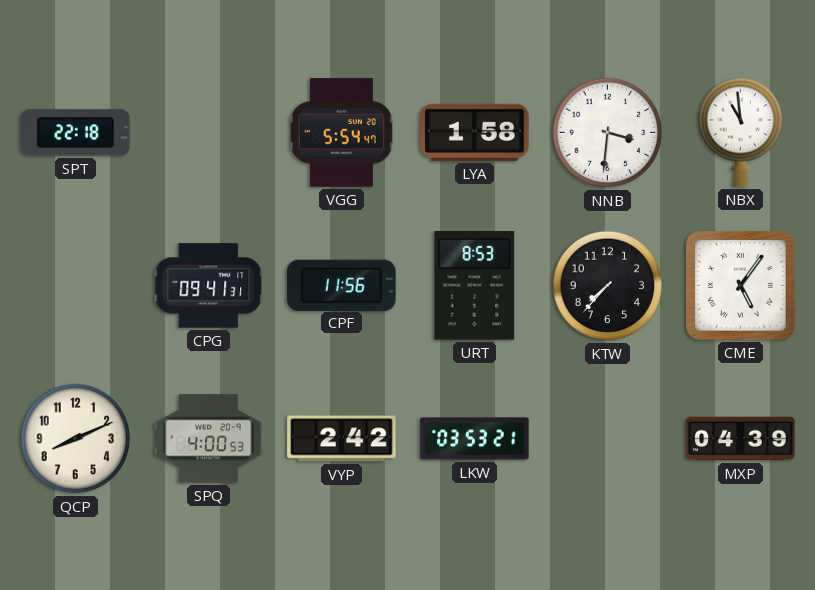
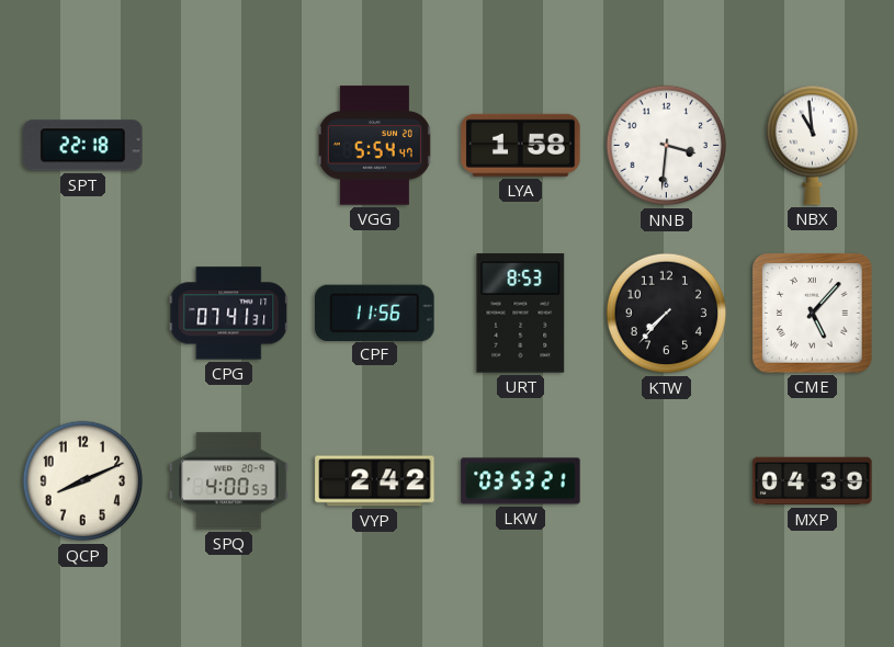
CPG: 09:41 -> 07:41
CME: 5:06 -> 5:07
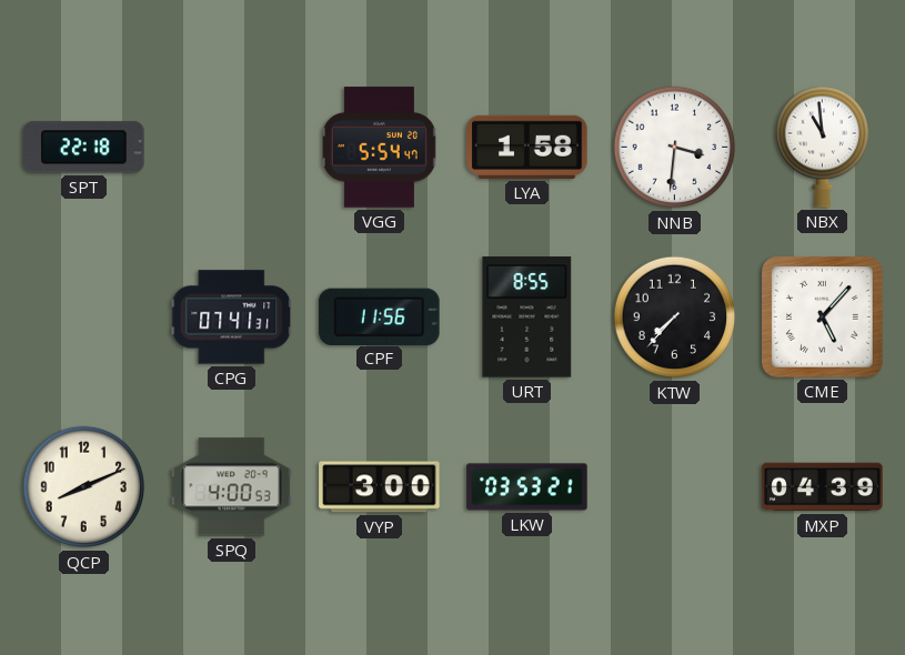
URT: 8:53 -> 8:55
VYP: 2:42 -> 3:00
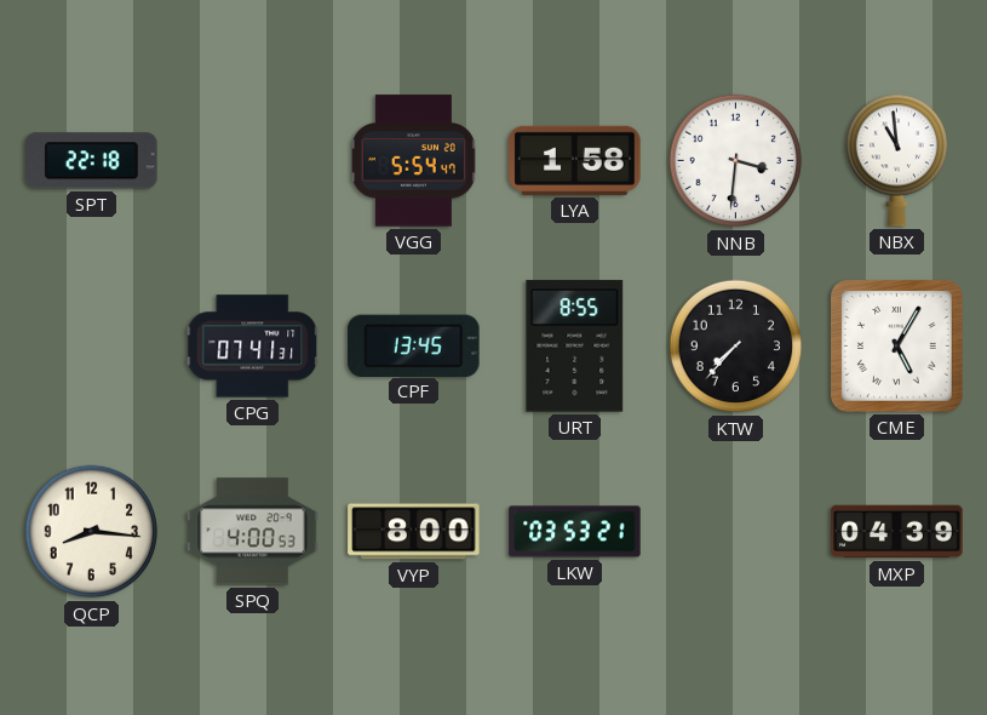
CPF: 11:56 -> 13:45
CME: 5:07 -> 5:05
QCP: 8:11 -> 8:16
VYP: 3:00 -> 8:00
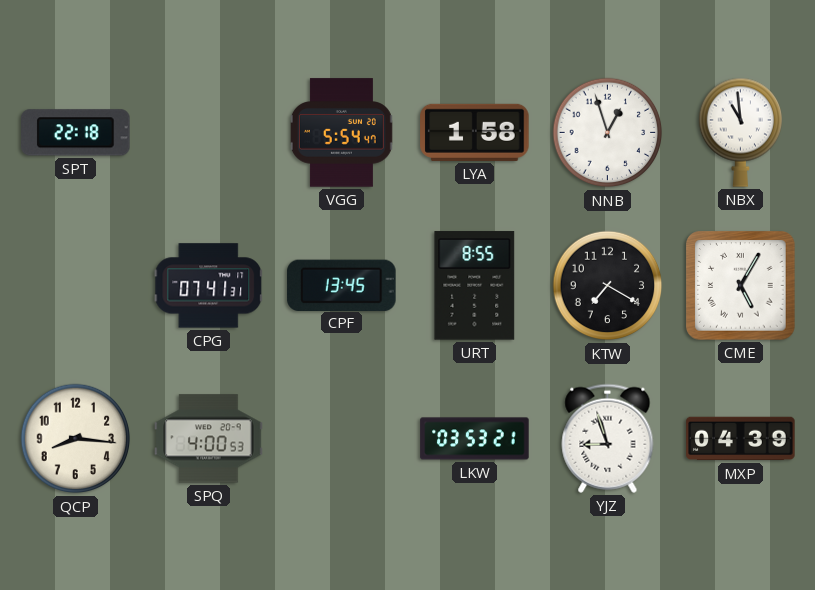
NNB: 3:31 -> 12:57
KTW: 7:37 -> 7:20
VYP: 8:00 -> none
YJZ: none -> 8:57
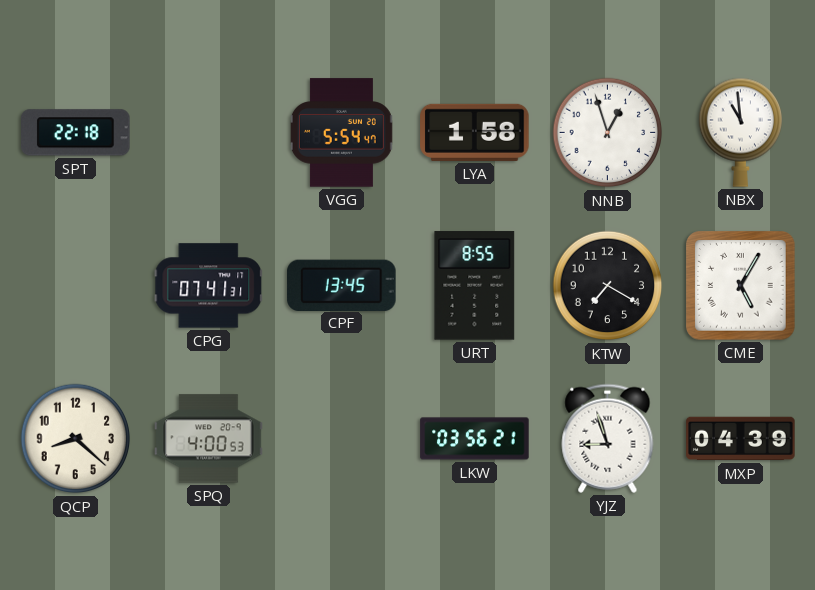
QCP: 8:16 -> 8:22
LKW: 03:53 -> 03:56
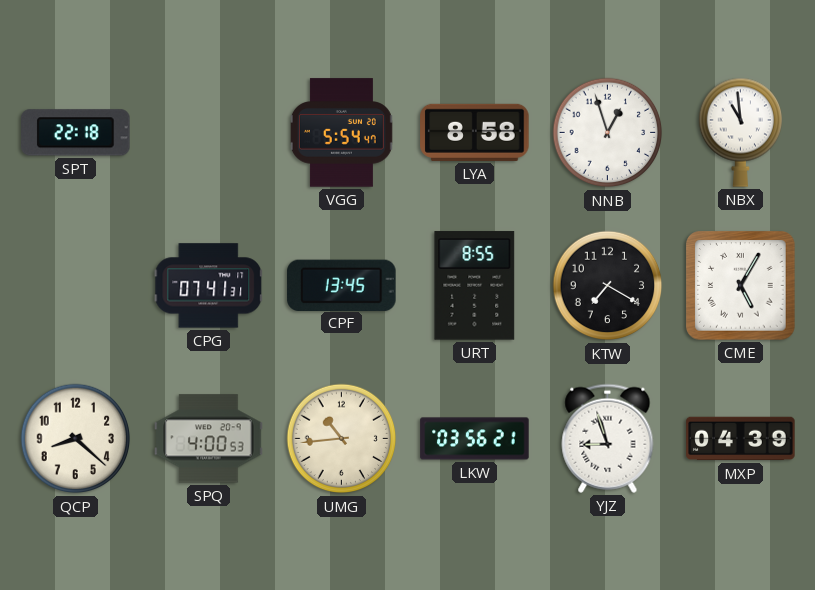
LYA: 1:58 -> 8:58
UMG: none -> 10:44
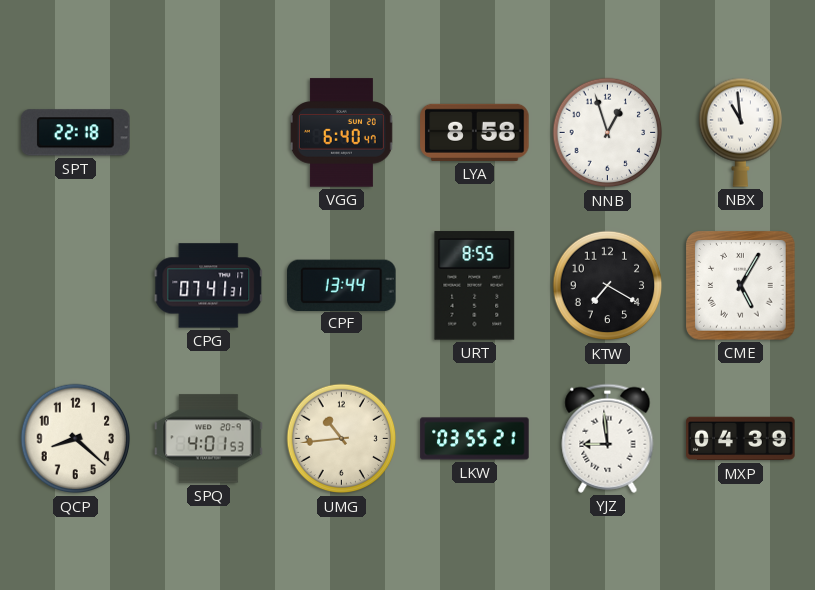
VGG: 5:54 -> 6:40
CPF: 13:45 -> 13:44
SPQ: 4:00 -> 4:01
LKW: 03:56 -> 03:55
YJZ: 8:57 -> 8:59
